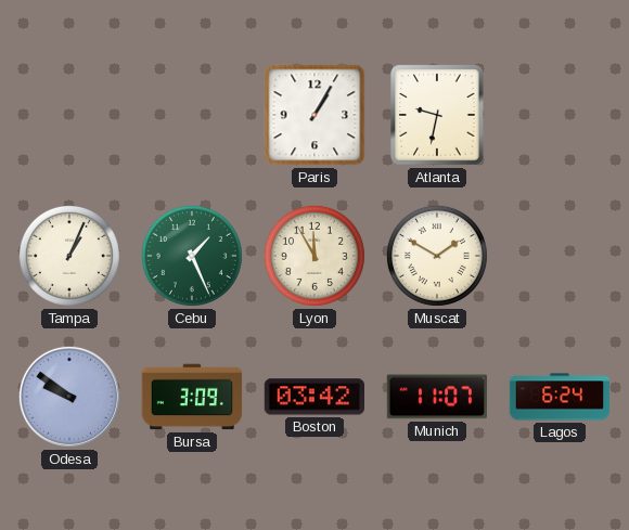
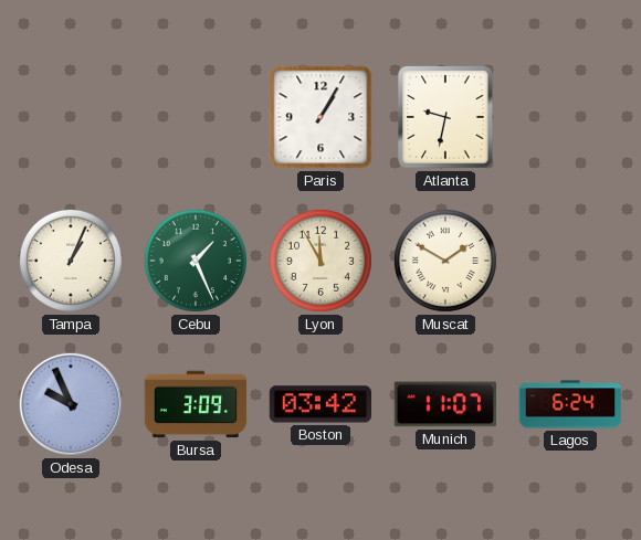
Odesa: 9:51 -> 9:56
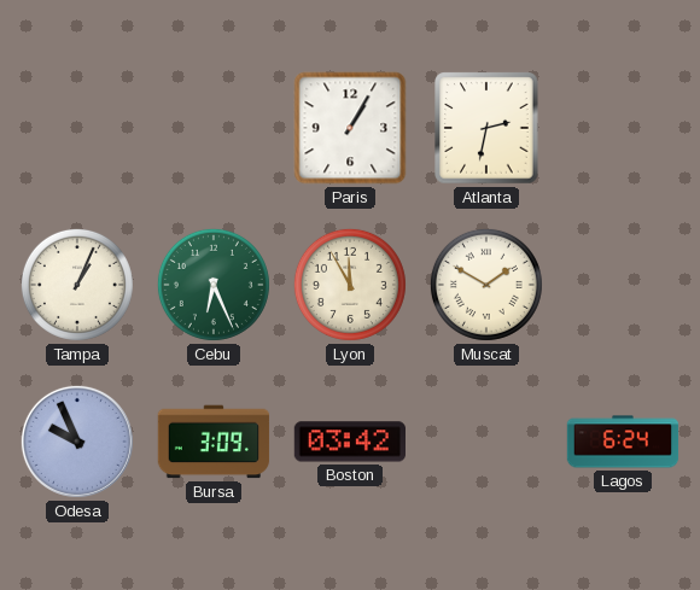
Atlanta: 9:32 -> 2:32
Cebu: 1:26 -> 6:26
Munich: 11:07 -> none
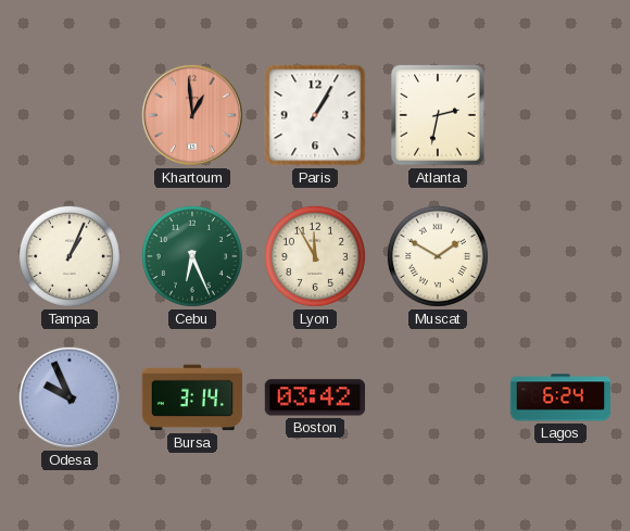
Khartoum: none -> 12:59
Bursa: 3:09 -> 3:14
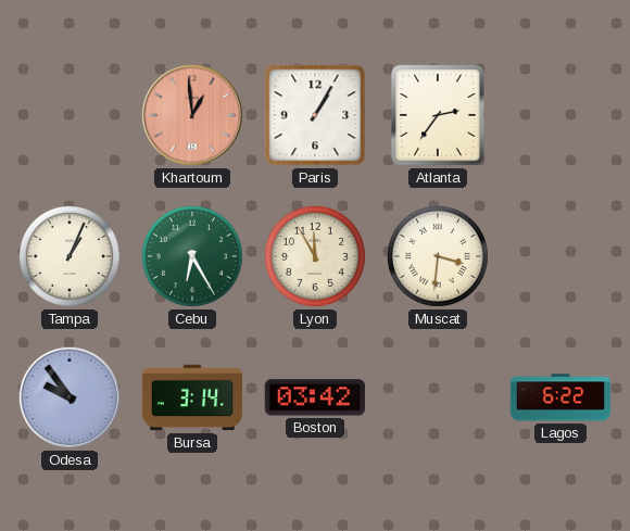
Atlanta: 2:32 -> 2:36
Cebu: 6:26 -> 6:25
Muscat: 1:50 -> 3:31
Odesa: 9:56 -> 9:54
Lagos: 6:24 -> 6:22
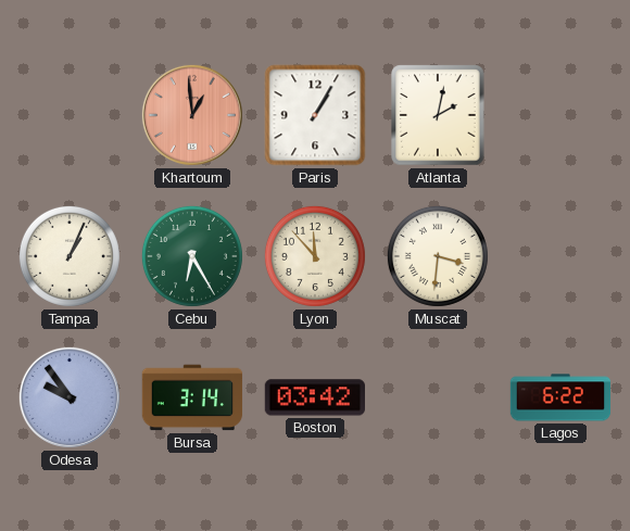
Atlanta: 2:36 -> 2:02
Lyon: 11:55 -> 11:53
